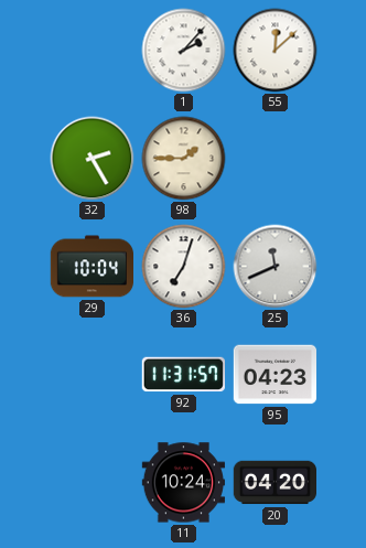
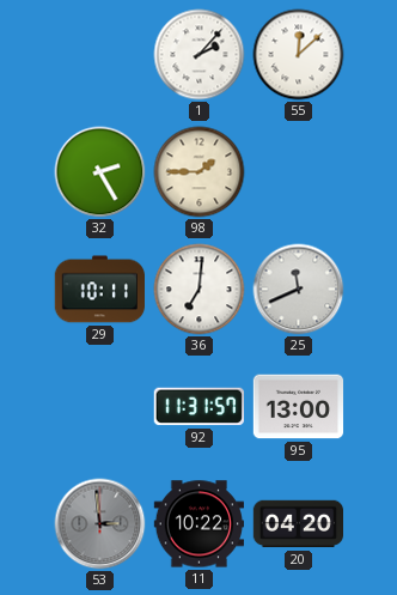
29: 10:04 -> 10:11
36: 7:03 -> 7:01
95: 04:23 -> 13:00
53: none -> 2:59
11: 10:24 -> 10:22
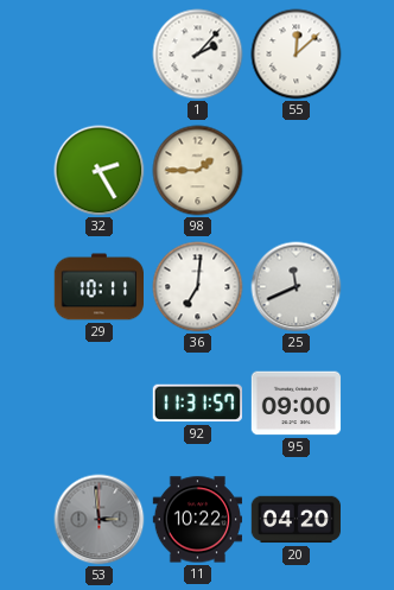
95: 13:00 -> 09:00
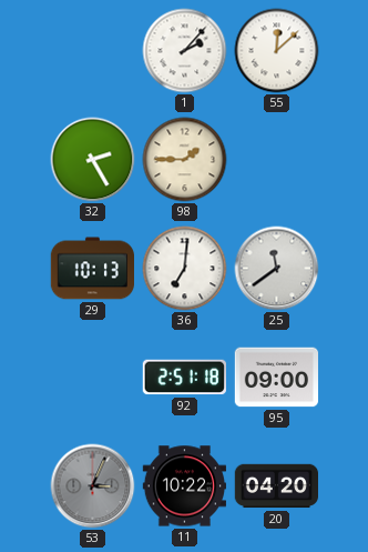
29: 10:11 -> 10:13
25: 11:41 -> 11:39
92: 11:31 -> 2:51
53: 2:59 -> 3:04
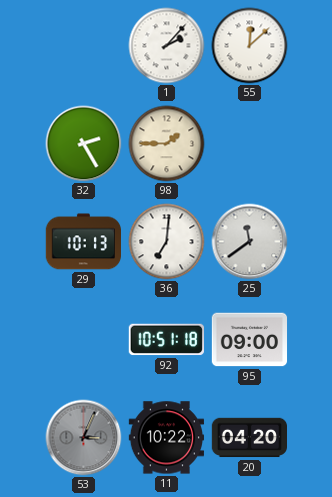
92: 2:51 -> 10:51
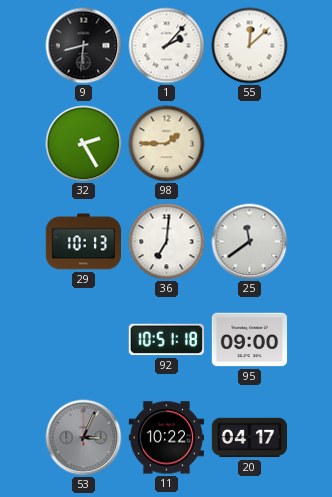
9: none -> 8:31
20: 04:20 -> 04:17
